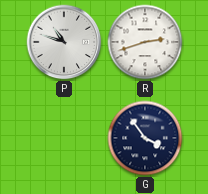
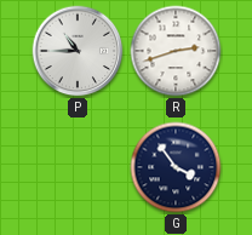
P: 10:48 -> 10:45
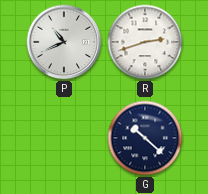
P: 10:45 -> 10:41
G: 3:54 -> 10:22
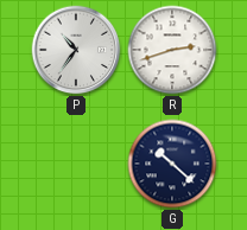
P: 10:41 -> 10:36
